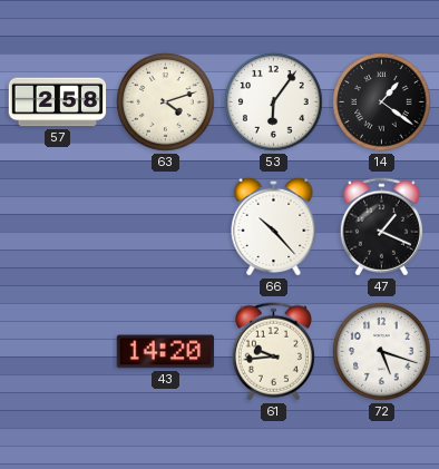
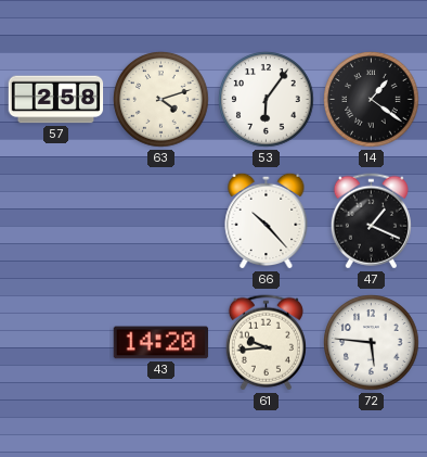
72: 5:18 -> 5:46
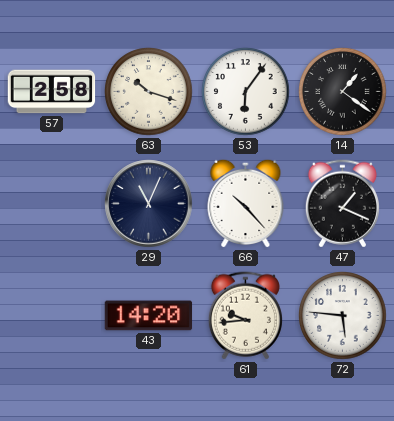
63: 4:12 -> 10:18
29: none -> 11:04
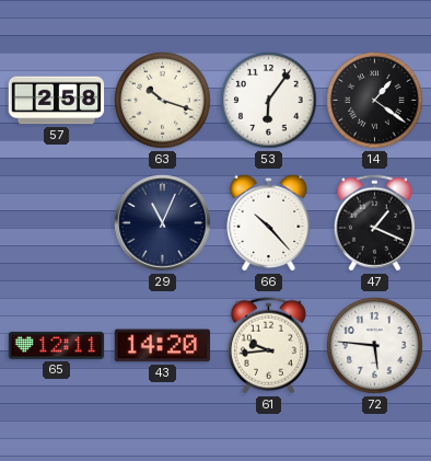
65: none -> 12:11
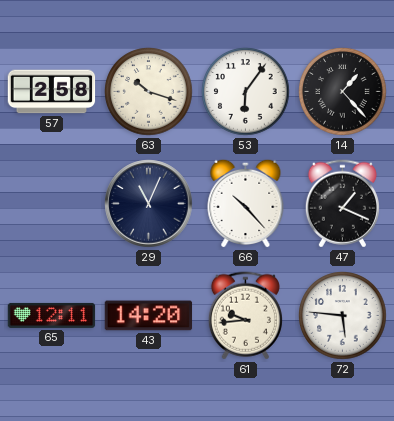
14: 1:21 -> 1:23
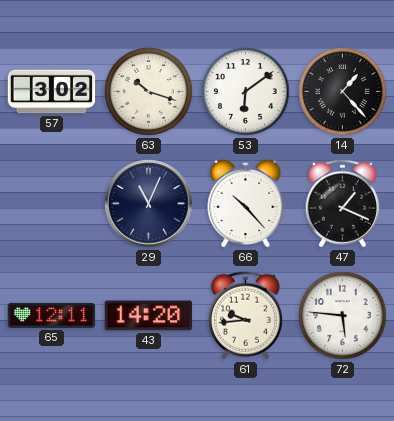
57: 2:58 -> 3:02
53: 6:06 -> 6:09
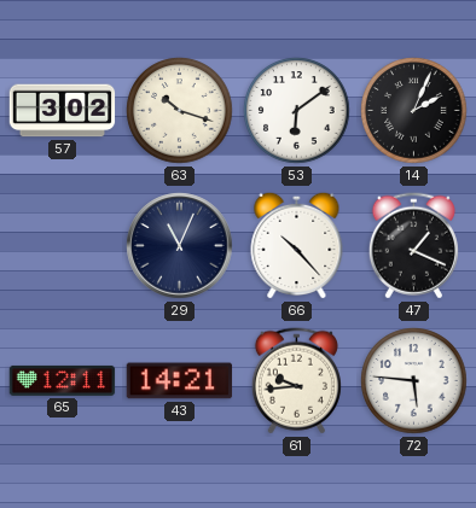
14: 1:23 -> 2:04
43: 14:20 -> 14:21
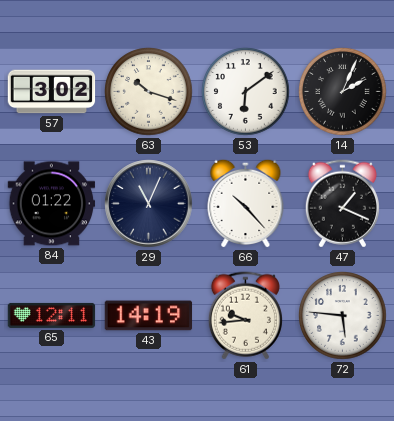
84: none -> 01:22
43: 14:21 -> 14:19
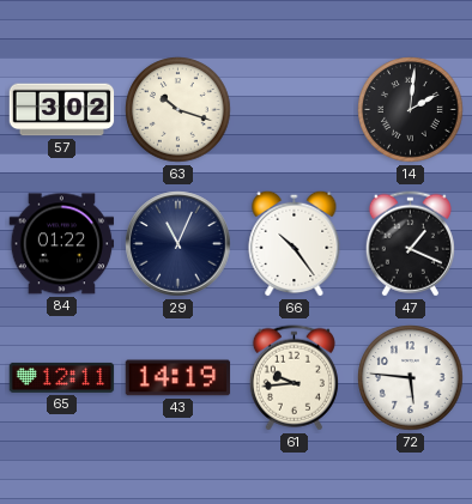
53: 6:09 -> none
14: 2:04 -> 2:01
66: 10:23 -> 10:24
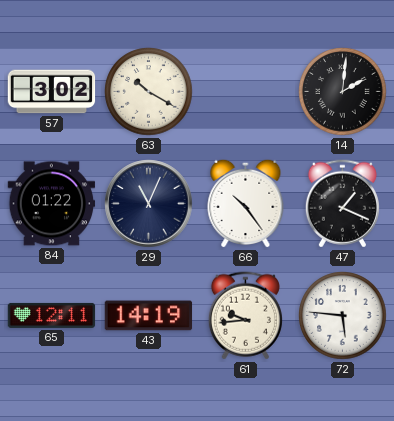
63: 10:18 -> 10:20
